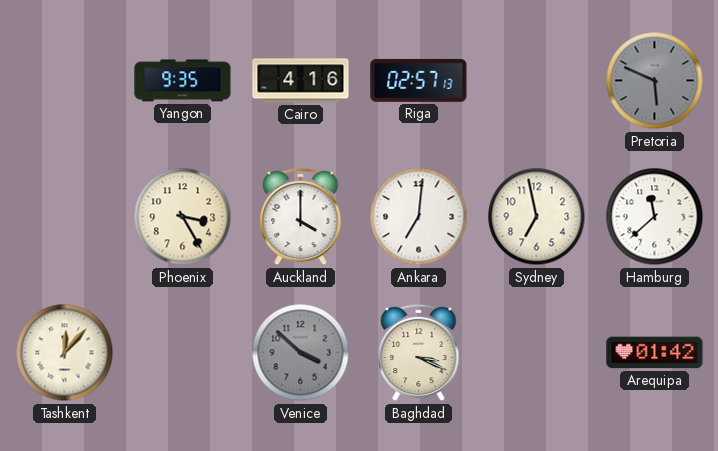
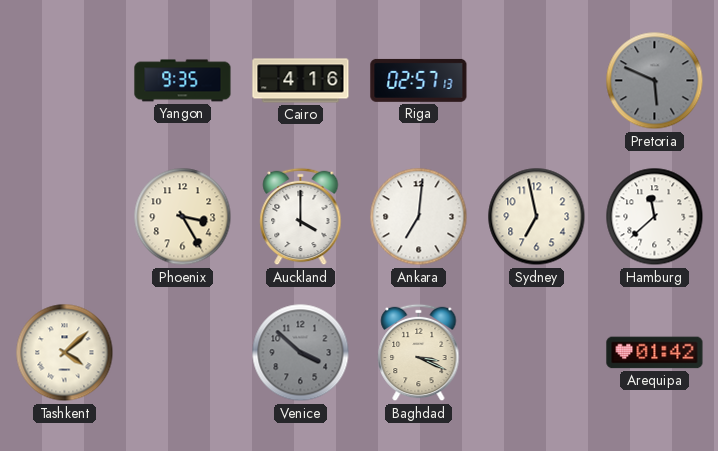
Tashkent: 12:07 -> 4:08
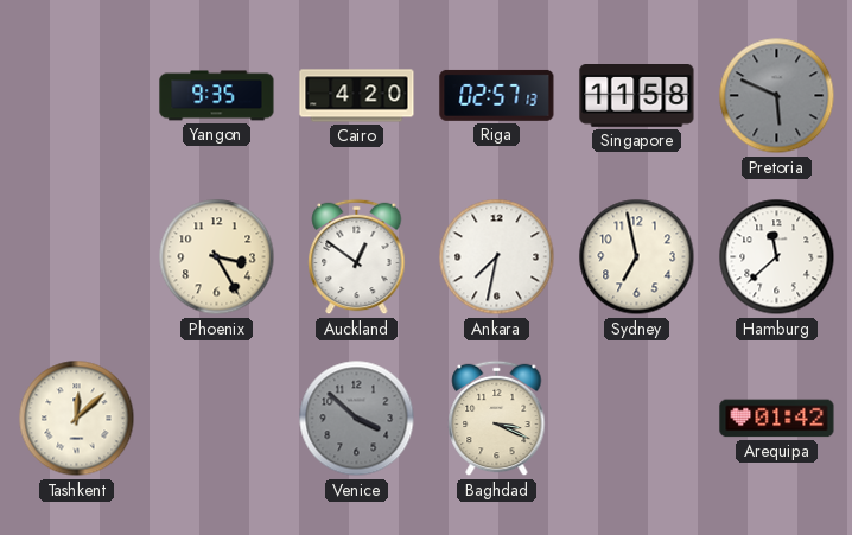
Cairo: 4:16 -> 4:20
Singapore: none -> 11:58
Auckland: 4:00 -> 12:51
Ankara: 7:01 -> 7:32
Tashkent: 4:08 -> 12:08
